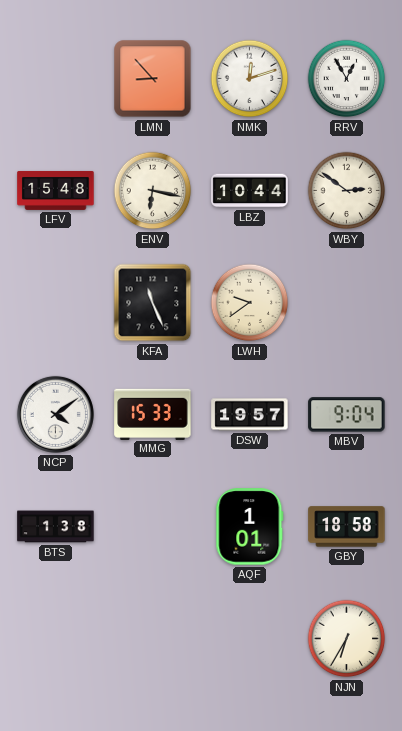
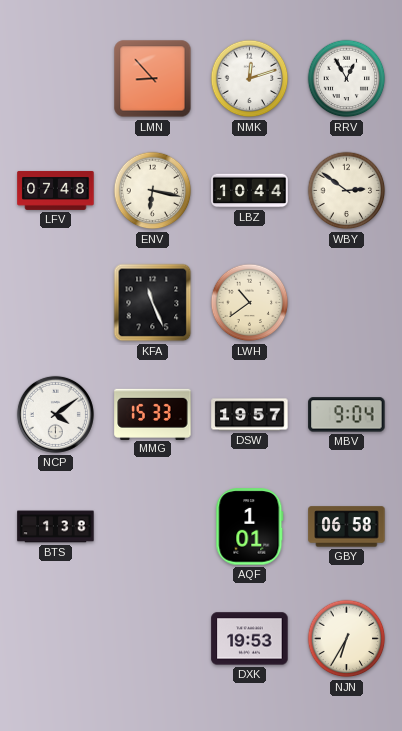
LFV: 15:48 -> 07:48
LWH: 9:39 -> 10:39
GBY: 18:58 -> 06:58
DXK: none -> 19:53
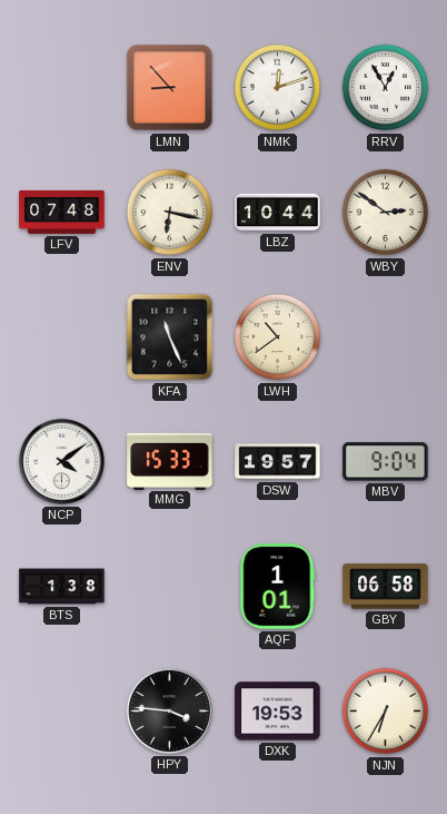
HPY: none -> 3:46
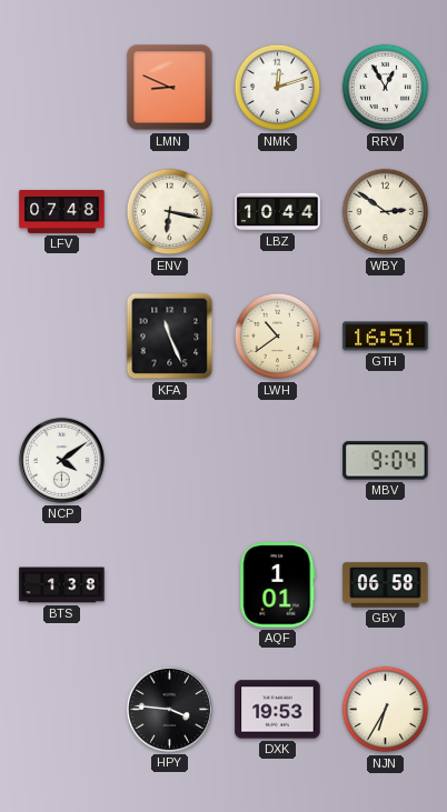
LMN: 8:53 -> 8:49
GTH: none -> 16:51
MMG: 15:33 -> none
DSW: 19:57 -> none
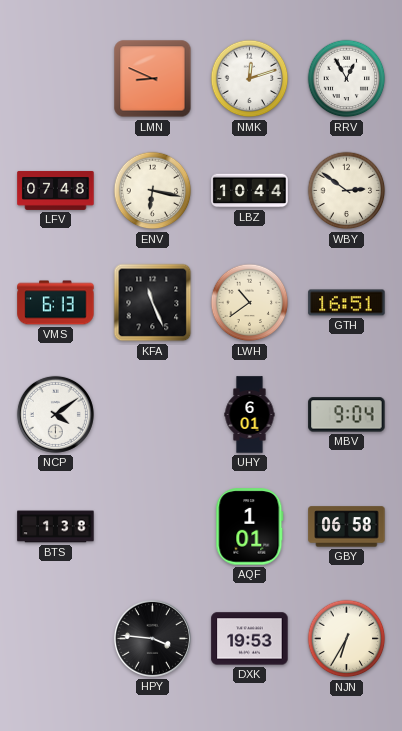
VMS: none -> 6:13
UHY: none -> 6:01
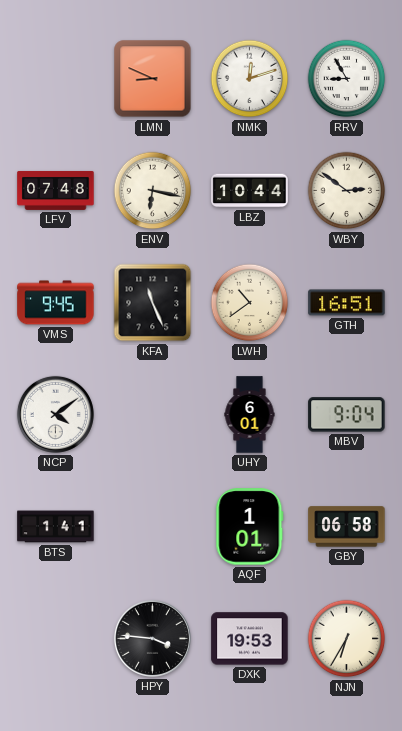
RRV: 12:55 -> 8:55
VMS: 6:13 -> 9:45
BTS: 1:38 -> 1:41
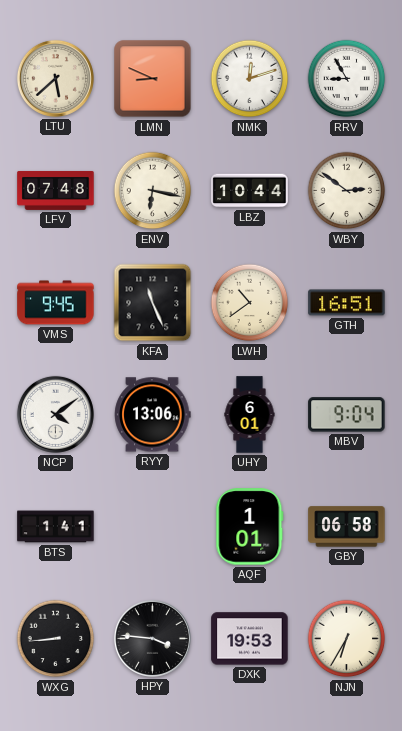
LTU: none -> 5:38
RYY: none -> 13:06
WXG: none -> 8:44
